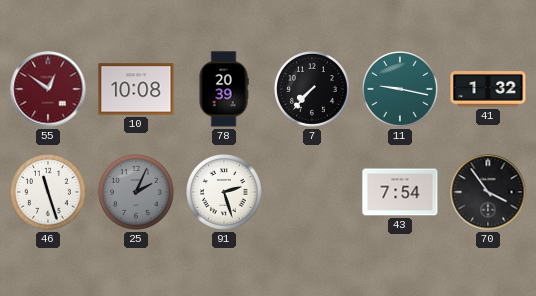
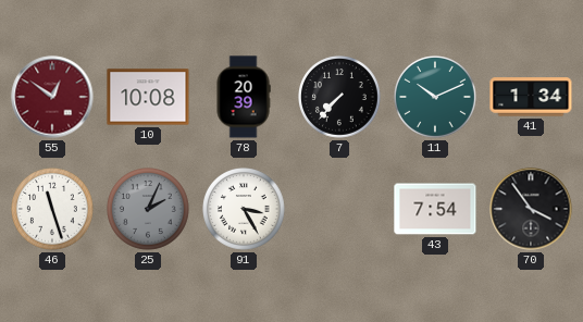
11: 9:17 -> 10:11
41: 1:32 -> 1:34
91: 2:27 -> 3:25
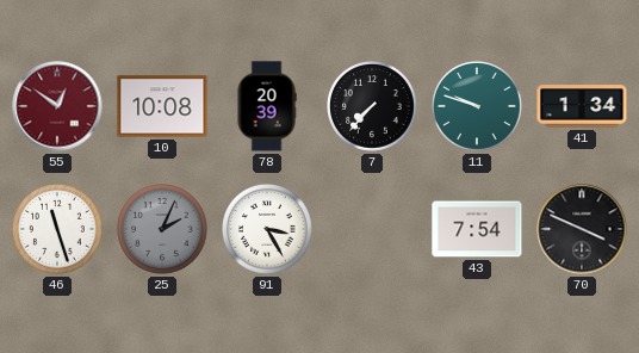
11: 10:11 -> 9:48
70: 3:54 -> 3:49
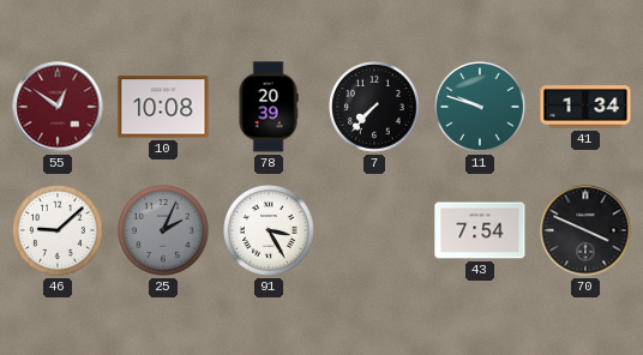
46: 11:27 -> 9:08
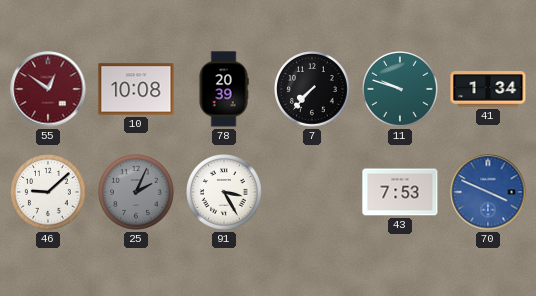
43: 7:54 -> 7:53
70 dial: black -> blue
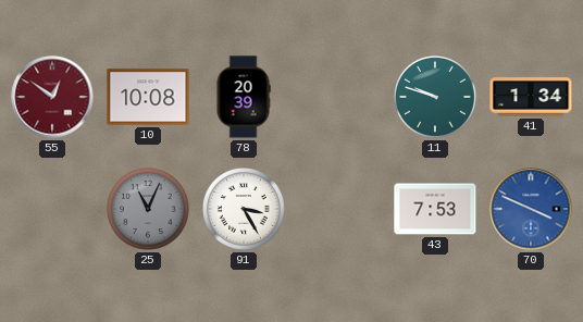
7: 7:37 -> none
46: 9:08 -> none
25: 2:04 -> 11:04
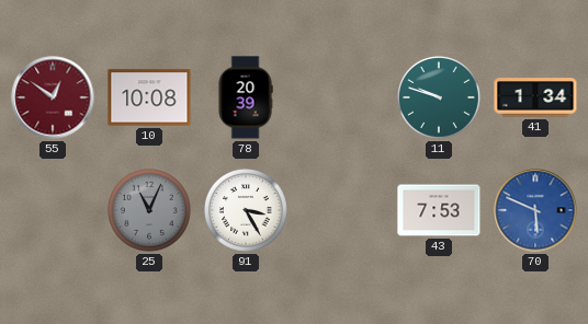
70: 3:49 -> 5:49
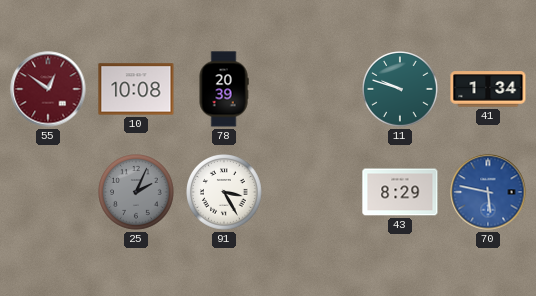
25: 11:04 -> 2:04
43: 7:53 -> 8:29
70: 5:49 -> 5:47
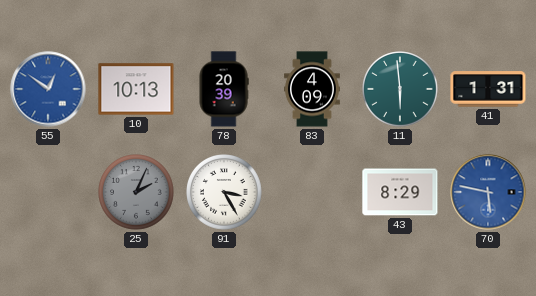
55 dial: burgundy -> blue
10: 10:08 -> 10:13
83: none -> 4:09
11: 9:48 -> 5:59
41: 1:34 -> 1:31
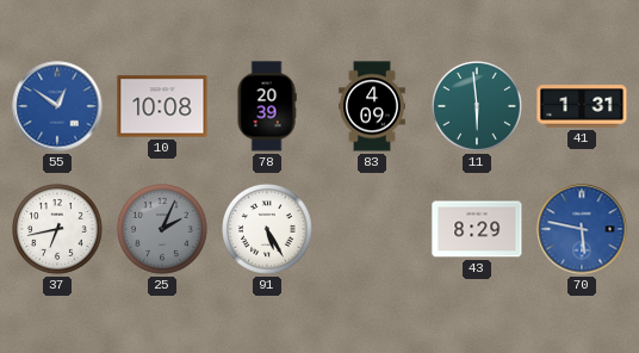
10: 10:13 -> 10:08
37: none -> 6:43
91: 3:25 -> 5:25
